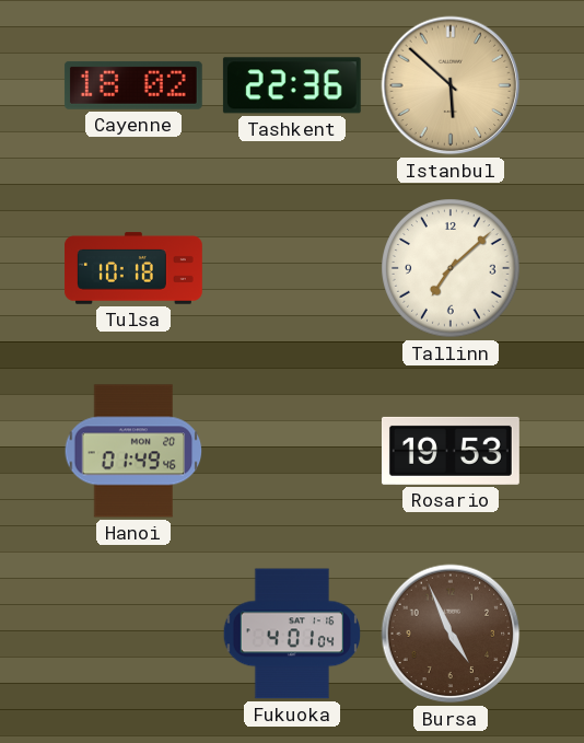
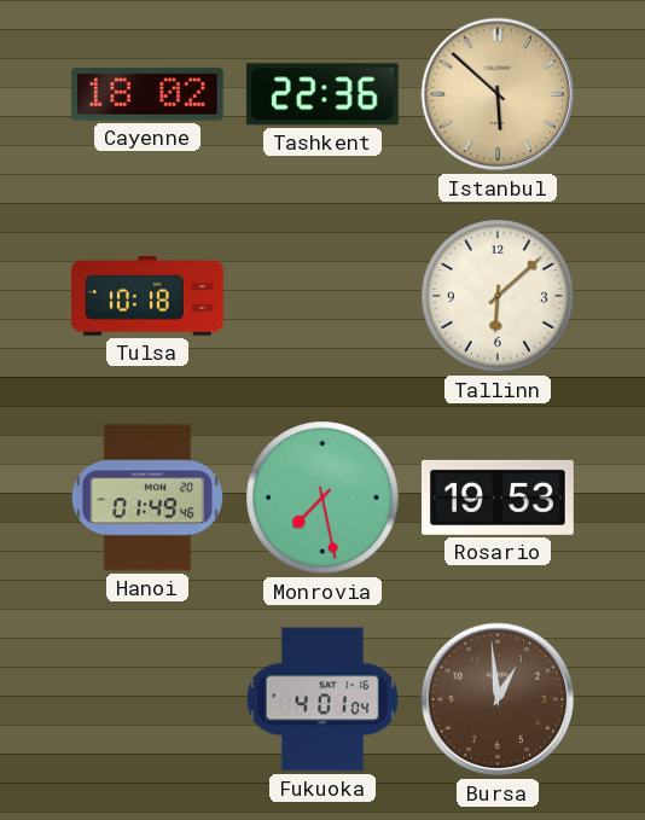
Tallinn: 7:08 -> 6:08
Monrovia: none -> 7:28
Bursa: 4:56 -> 12:59
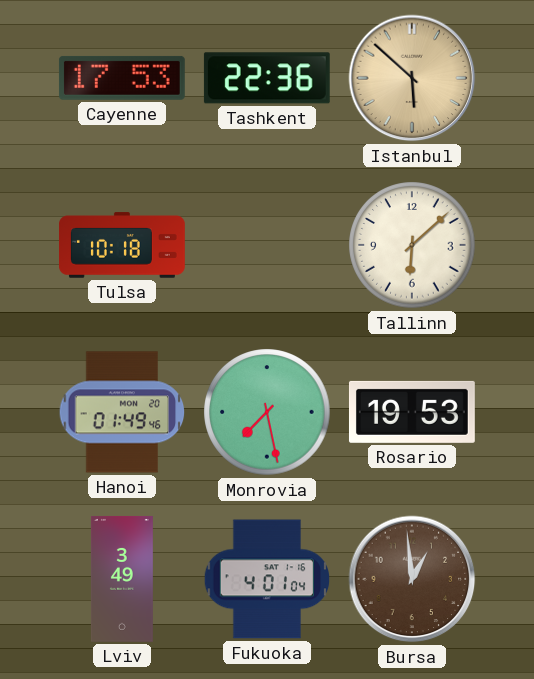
Cayenne: 18:02 -> 17:53
Lviv: none -> 3:49
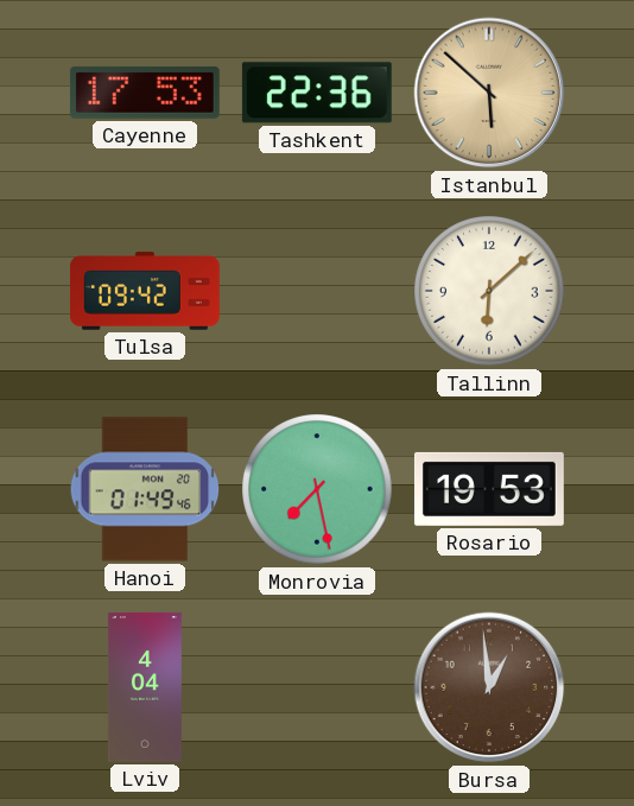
Tulsa: 10:18 -> 09:42
Lviv: 3:49 -> 4:04
Fukuoka: 4:01 -> none
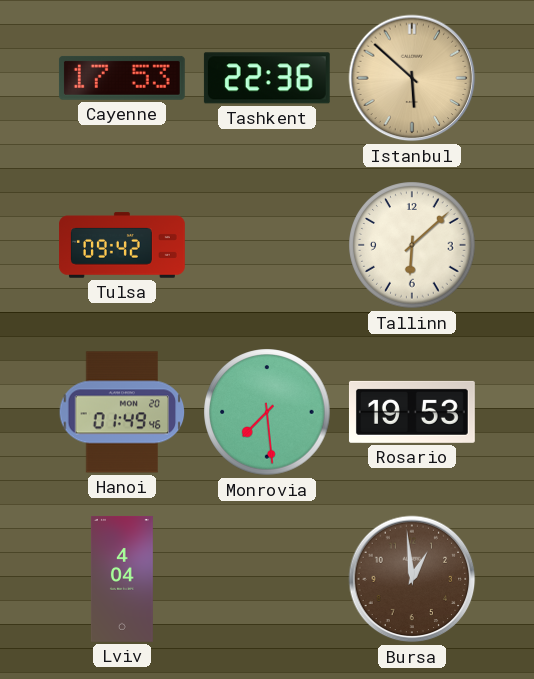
Monrovia: 7:28 -> 7:29
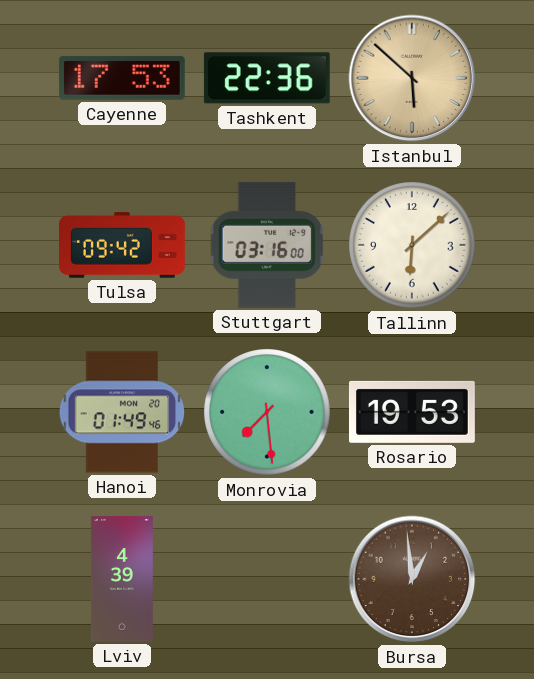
Stuttgart: none -> 03:16
Lviv: 4:04 -> 4:39
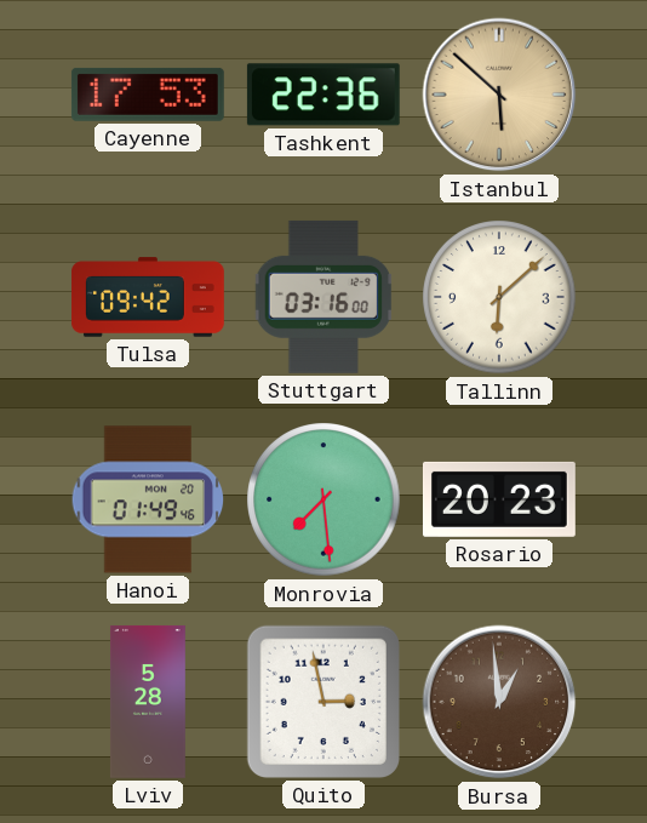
Rosario: 19:53 -> 20:23
Lviv: 4:39 -> 5:28
Quito: none -> 2:58
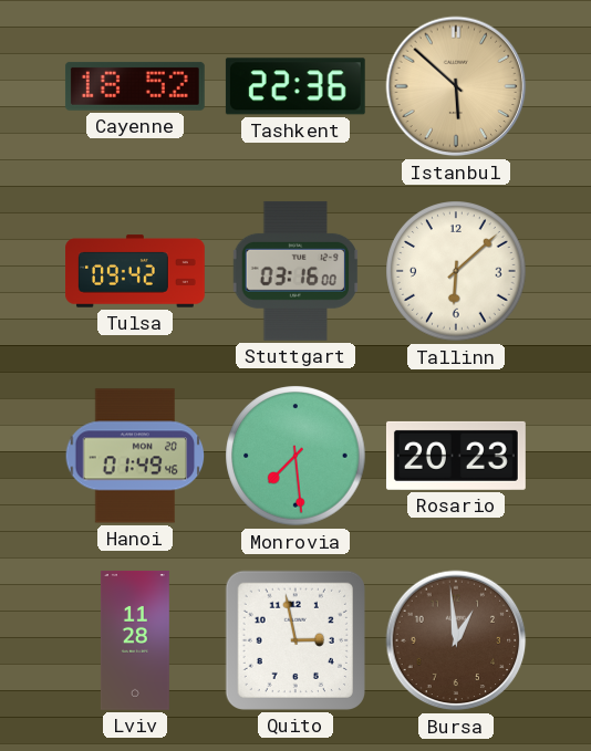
Cayenne: 17:53 -> 18:52
Lviv: 5:28 -> 11:28
